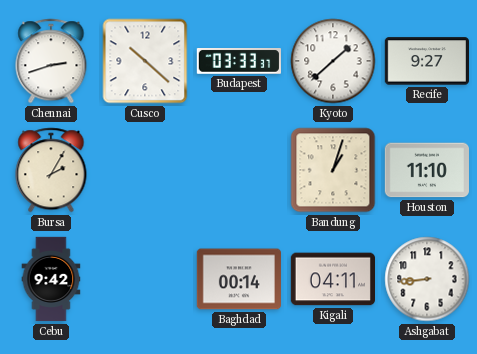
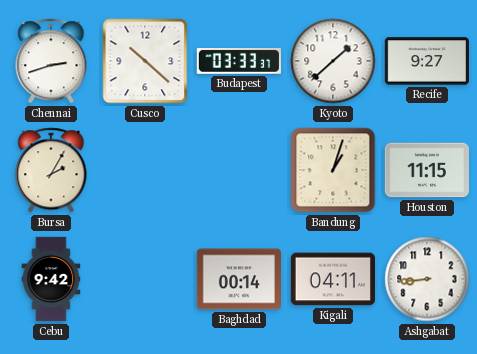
Houston: 11:10 -> 11:15
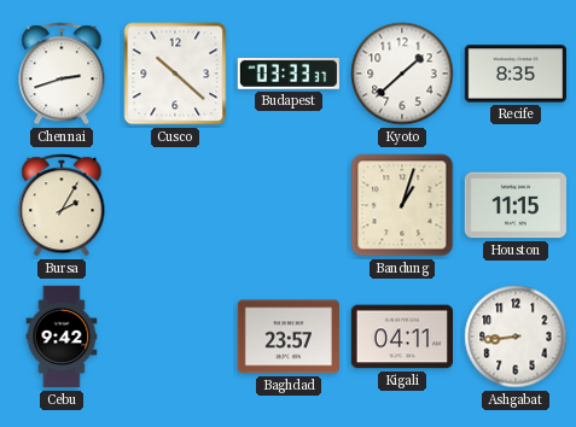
Recife: 9:27 -> 8:35
Baghdad: 00:14 -> 23:57
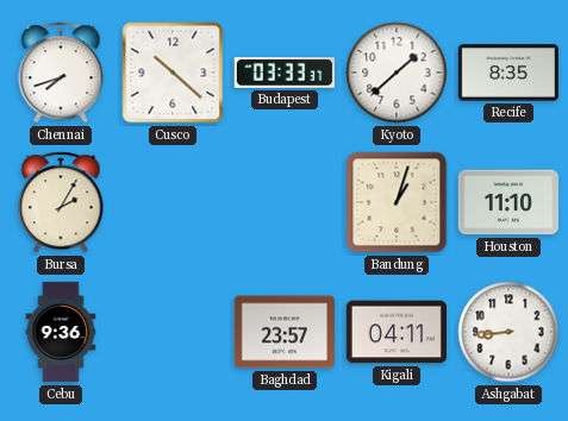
Chennai: 2:42 -> 7:42
Houston: 11:15 -> 11:10
Cebu: 9:42 -> 9:36
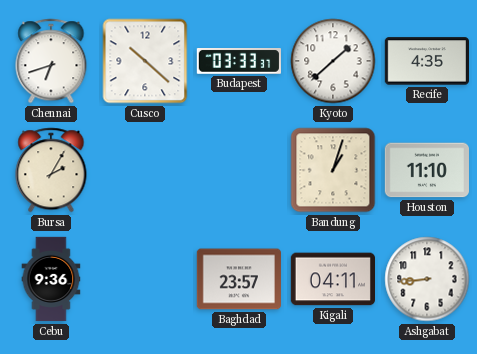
Chennai: 7:42 -> 6:42
Recife: 8:35 -> 4:35
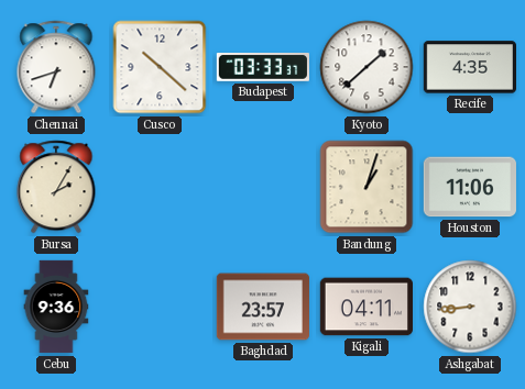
Houston: 11:10 -> 11:06
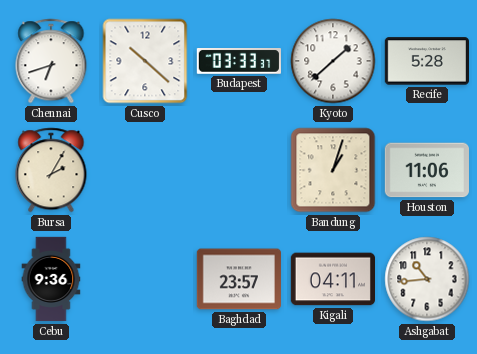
Recife: 4:35 -> 5:28
Ashgabat: 8:44 -> 10:44
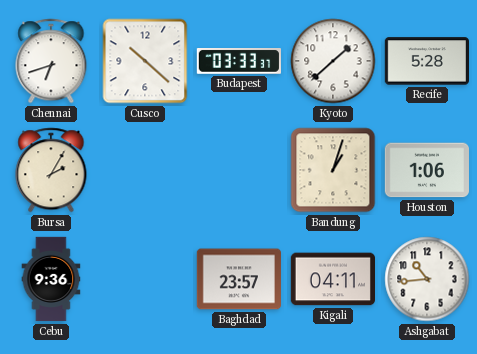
Houston: 11:06 -> 1:06
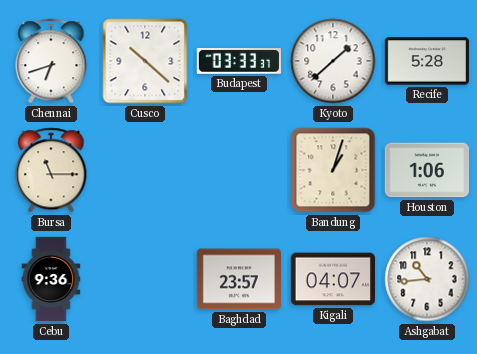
Bursa: 2:05 -> 11:15
Kigali: 04:11 -> 04:07
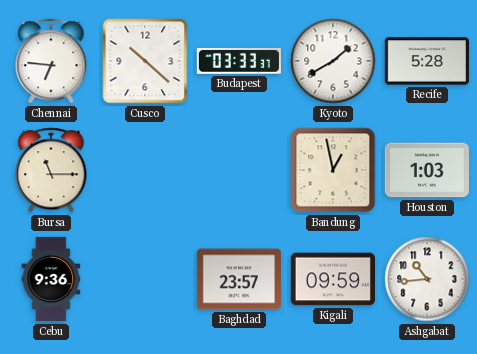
Chennai: 6:42 -> 6:46
Kyoto: 1:38 -> 1:40
Bandung: 1:03 -> 12:58
Houston: 1:06 -> 1:03
Kigali: 04:07 -> 09:59
